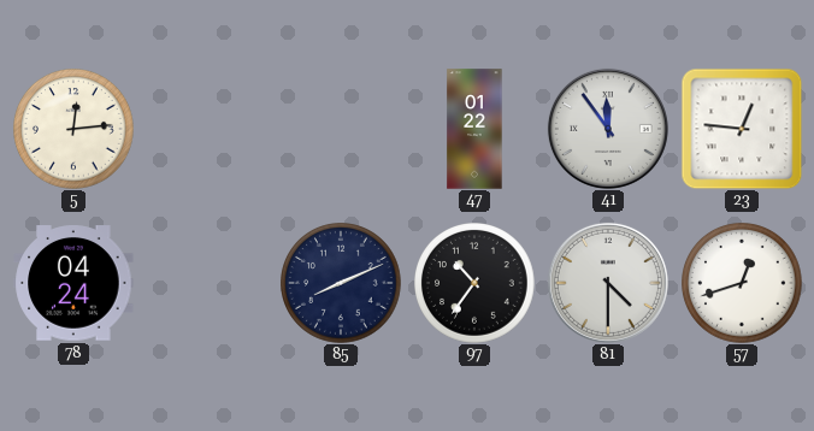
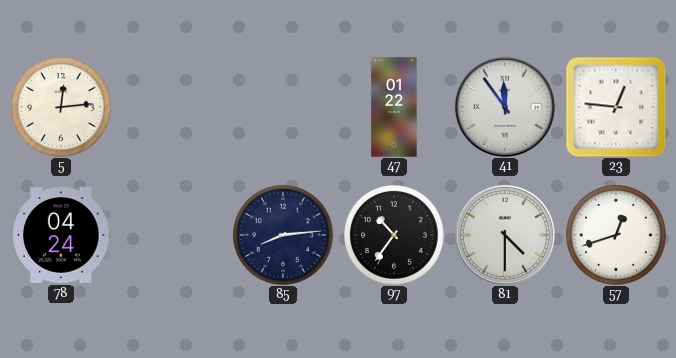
85: 8:11 -> 8:14
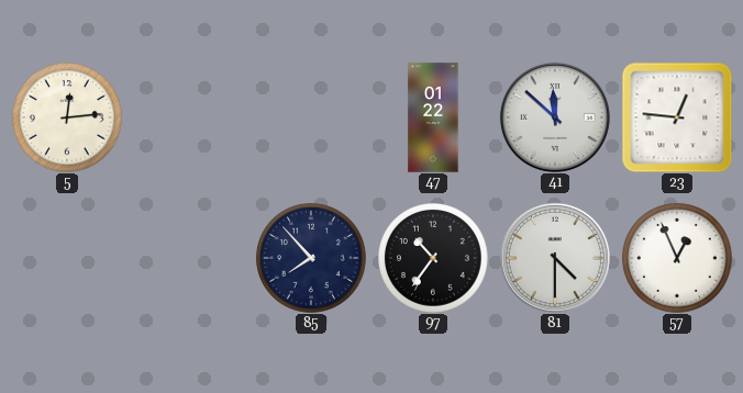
41: 11:54 -> 11:52
78: 04:24 -> none
85: 8:14 -> 7:53
57: 12:42 -> 12:56
